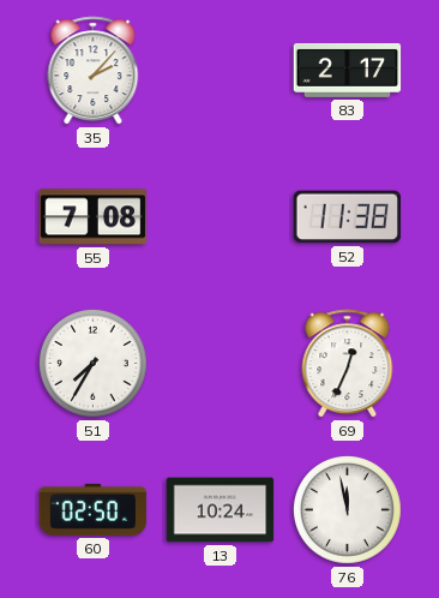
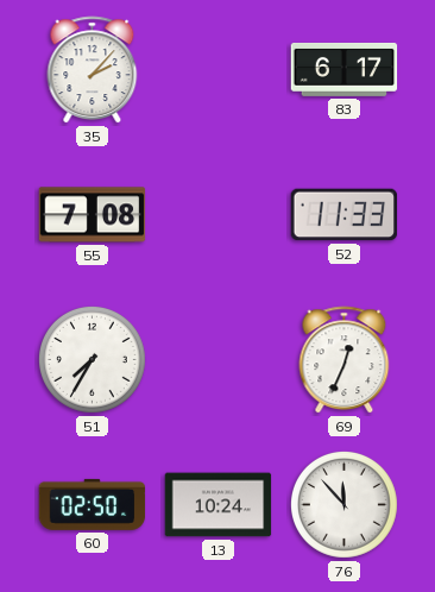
83: 2:17 -> 6:17
52: 11:38 -> 11:33
76: 11:58 -> 11:53
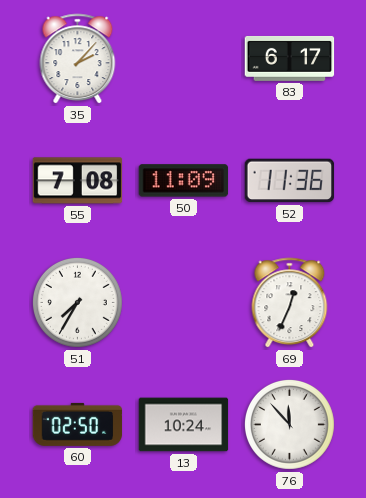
50: none -> 11:09
52: 11:33 -> 11:36
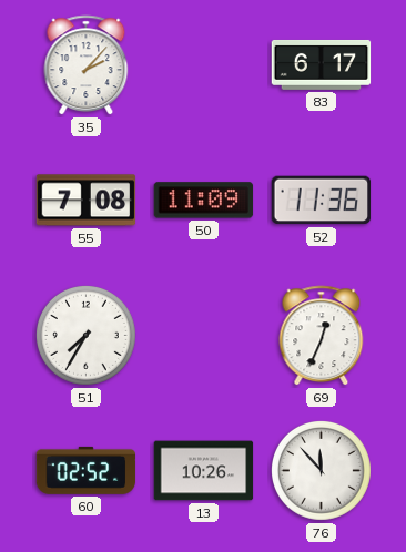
60: 02:50 -> 02:52
13: 10:24 -> 10:26
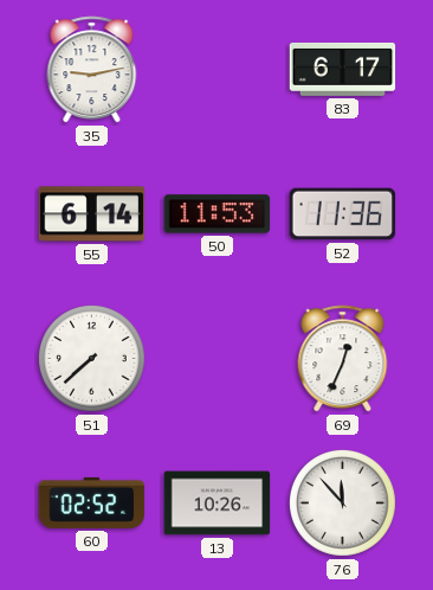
35: 2:07 -> 9:13
55: 7:08 -> 6:14
50: 11:09 -> 11:53
51: 7:35 -> 7:38
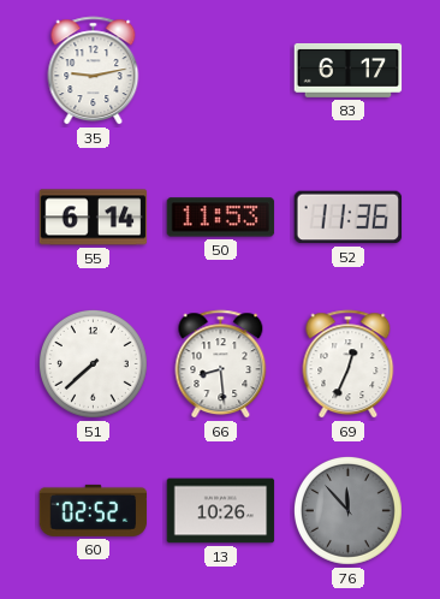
66: none -> 8:29
76 dial: white -> grey
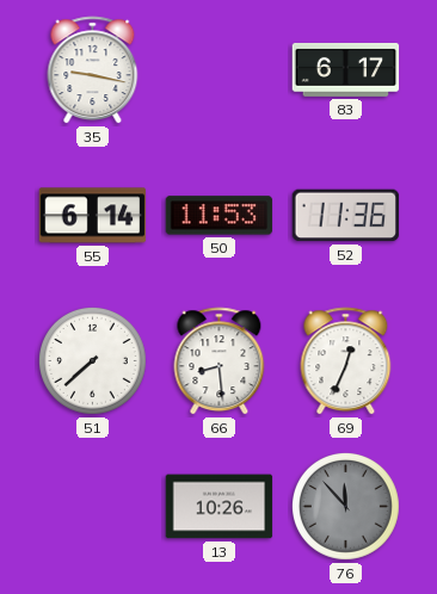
35: 9:13 -> 9:17
60: 02:52 -> none
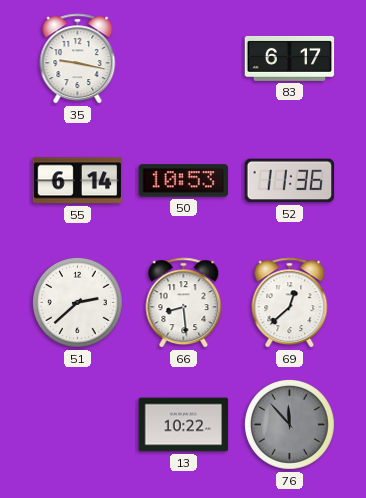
50: 11:53 -> 10:53
51: 7:38 -> 2:38
69: 12:34 -> 12:38
13: 10:26 -> 10:22
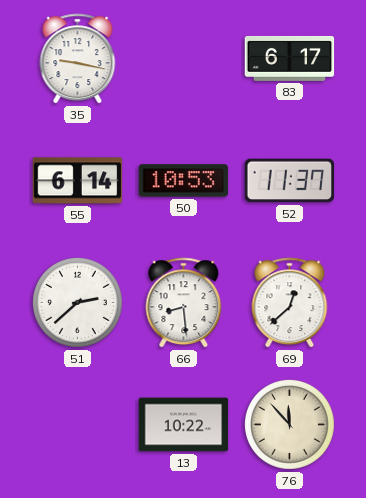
52: 11:36 -> 11:37
76 dial: grey -> cream
